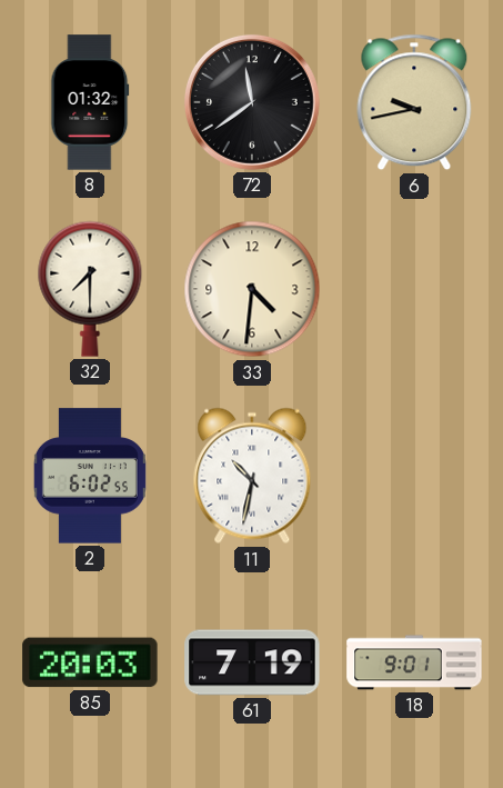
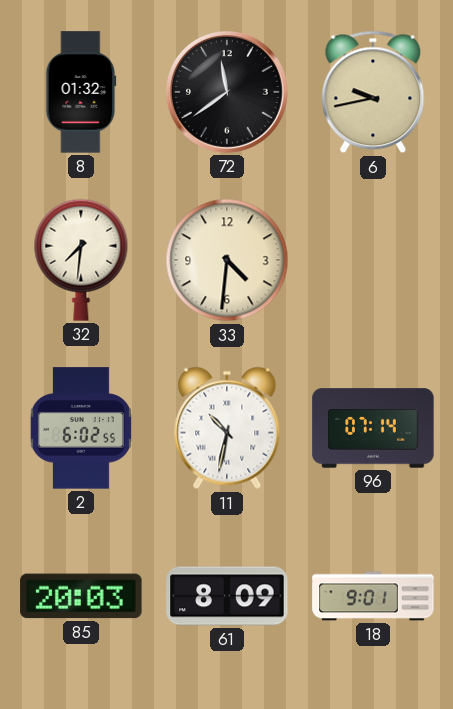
32: 7:30 -> 7:31
96: none -> 07:14
61: 7:19 -> 8:09
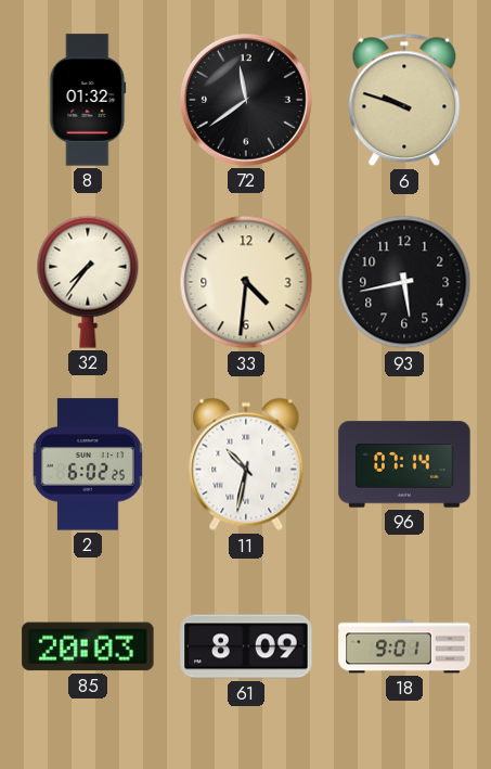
6: 9:43 -> 9:48
32: 7:31 -> 7:36
93: none -> 5:43
2: 6:02:55 -> 6:02:25
